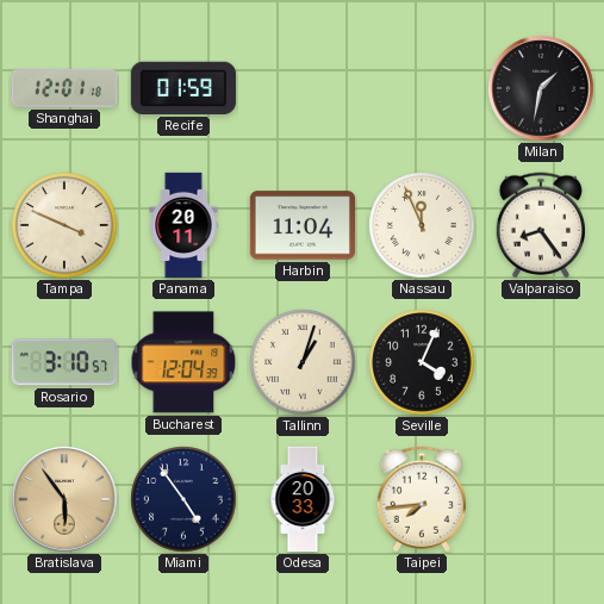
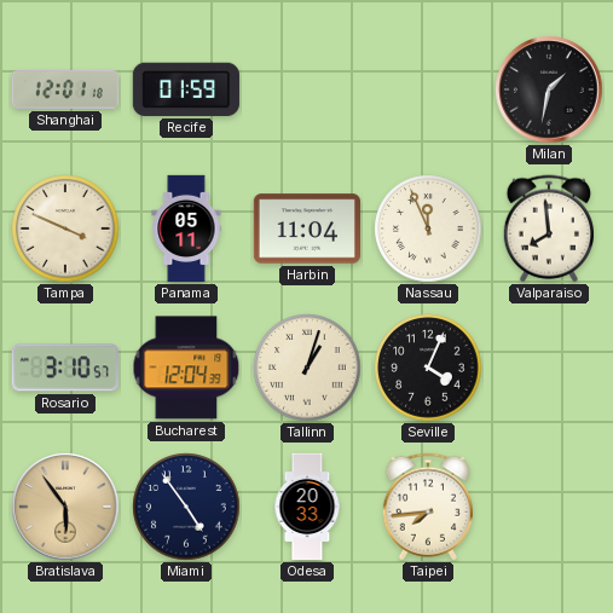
Panama: 20:11 -> 05:11
Valparaiso: 8:24 -> 7:59
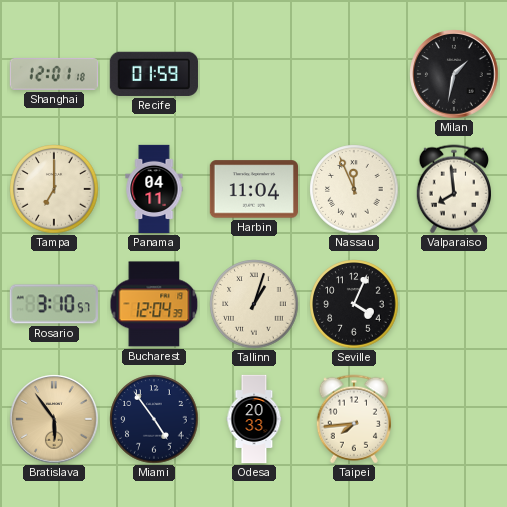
Tampa: 3:49 -> 7:00
Panama: 05:11 -> 04:11
